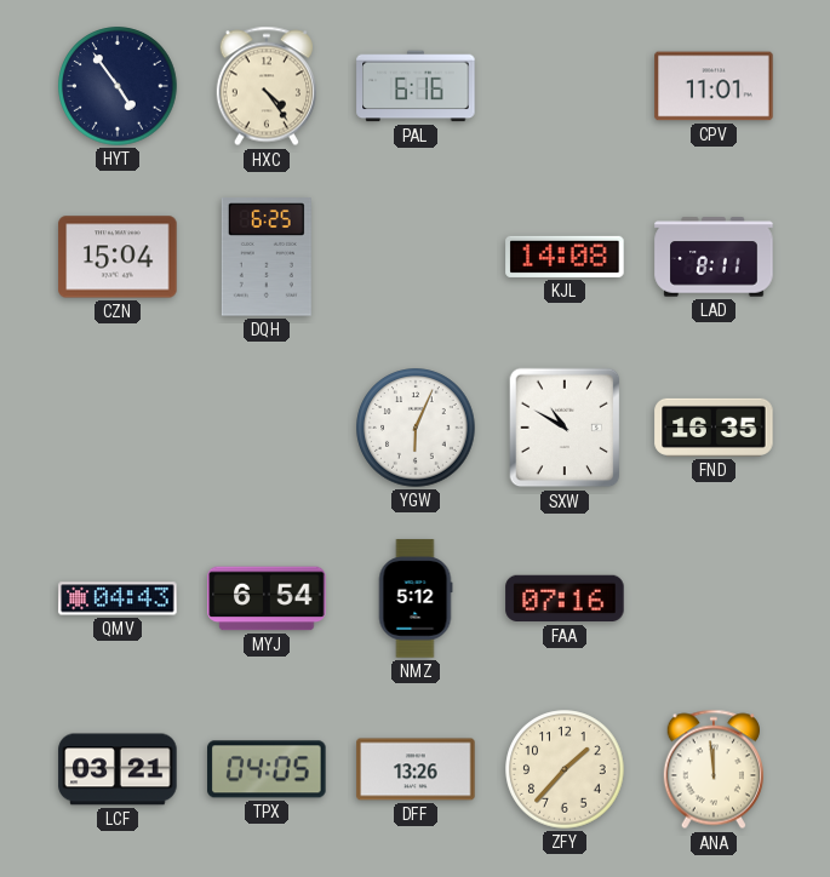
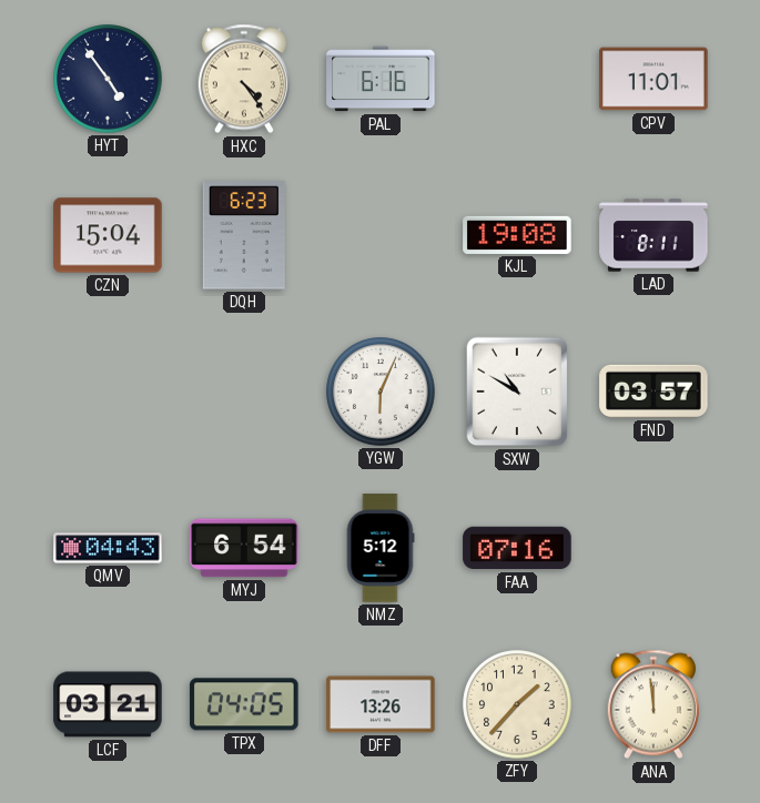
DQH: 6:25 -> 6:23
KJL: 14:08 -> 19:08
FND: 16:35 -> 03:57
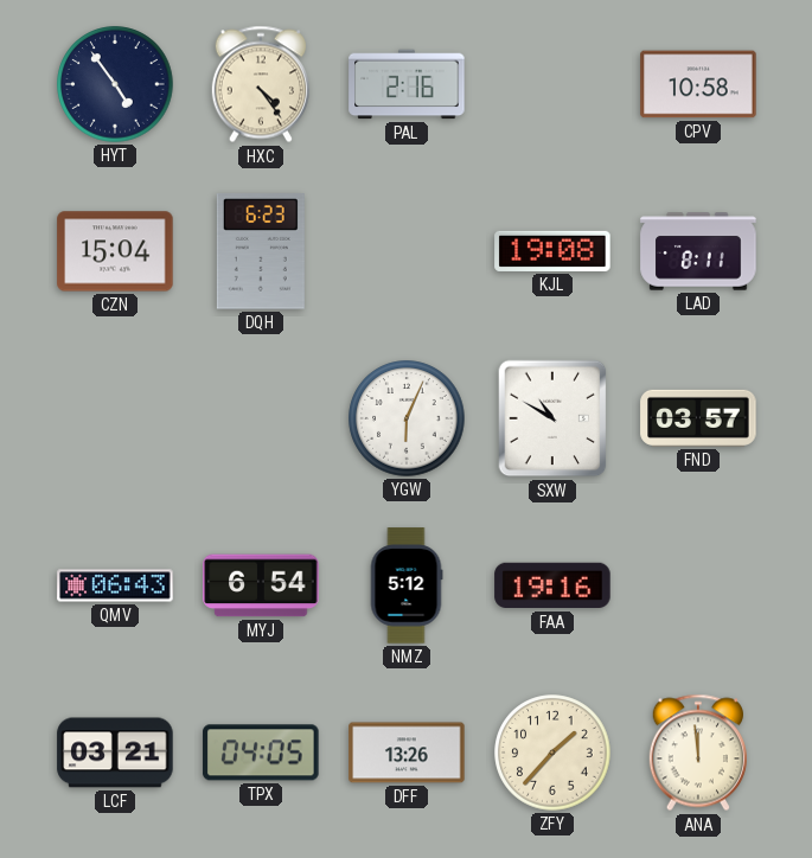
PAL: 6:16 -> 2:16
CPV: 11:01 -> 10:58
QMV: 04:43 -> 06:43
FAA: 07:16 -> 19:16
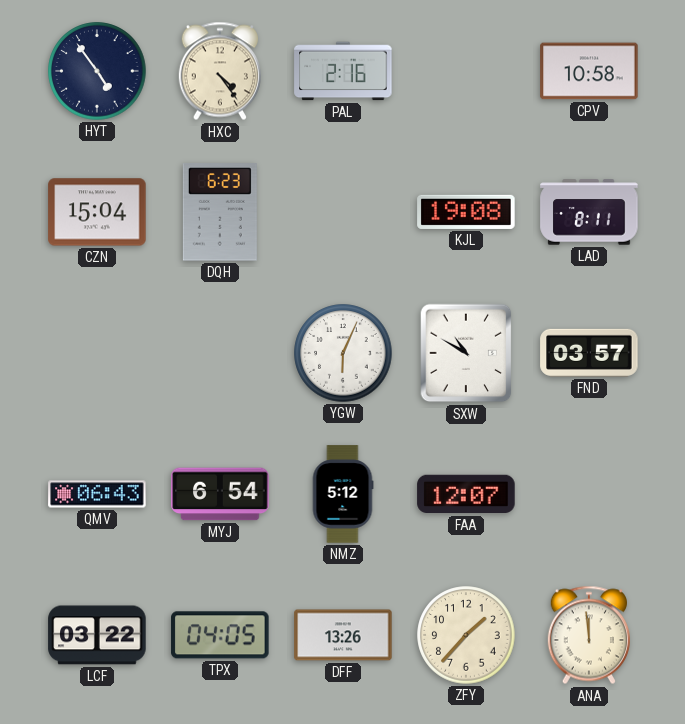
FAA: 19:16 -> 12:07
LCF: 03:21 -> 03:22
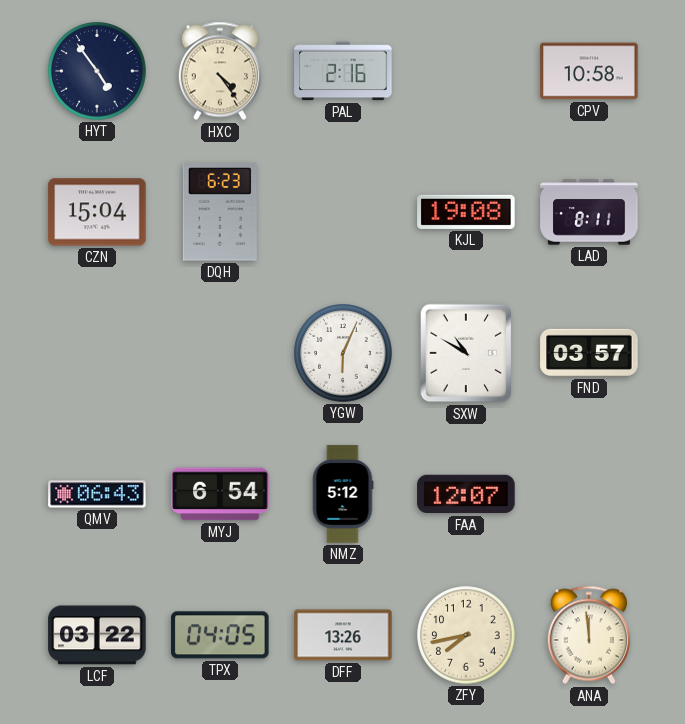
ZFY: 1:37 -> 7:43
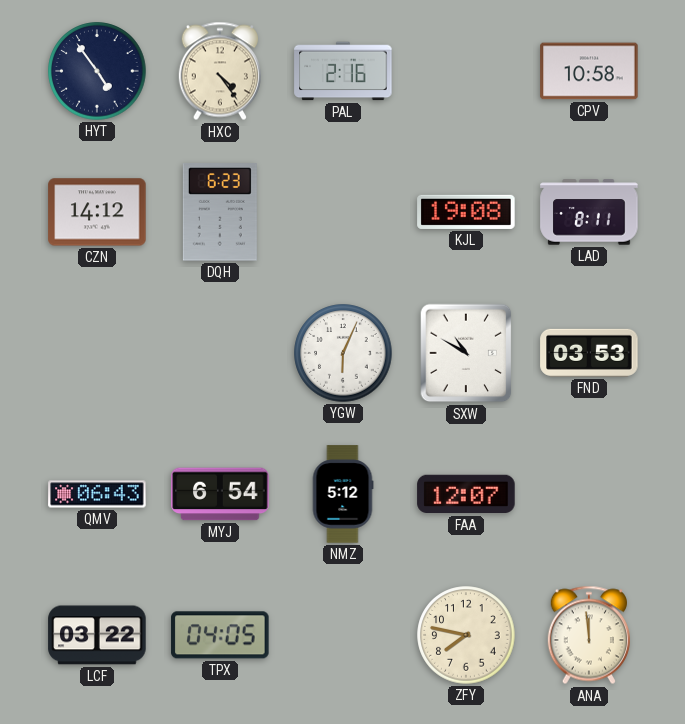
CZN: 15:04 -> 14:12
FND: 03:57 -> 03:53
DFF: 13:26 -> none
ZFY: 7:43 -> 7:47
